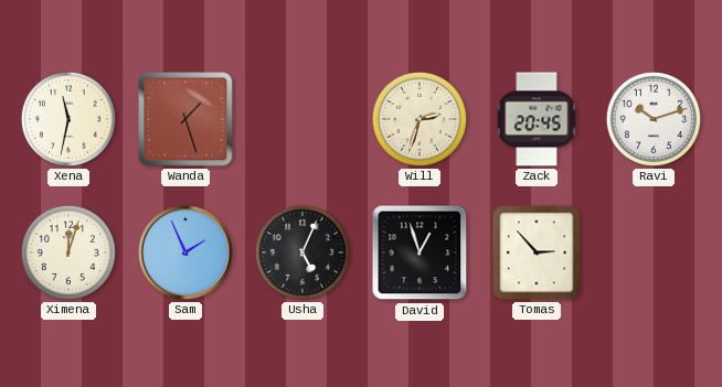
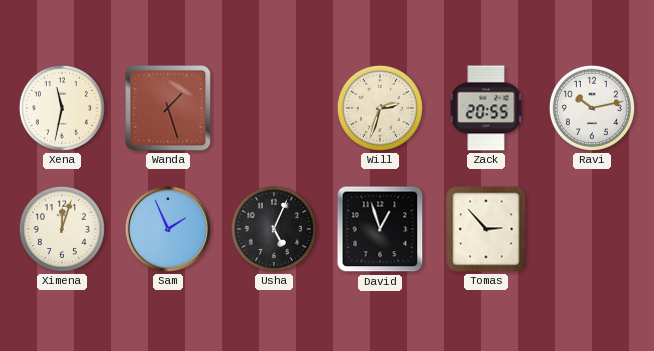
Zack: 20:45 -> 20:55
Ravi: 10:12 -> 10:13
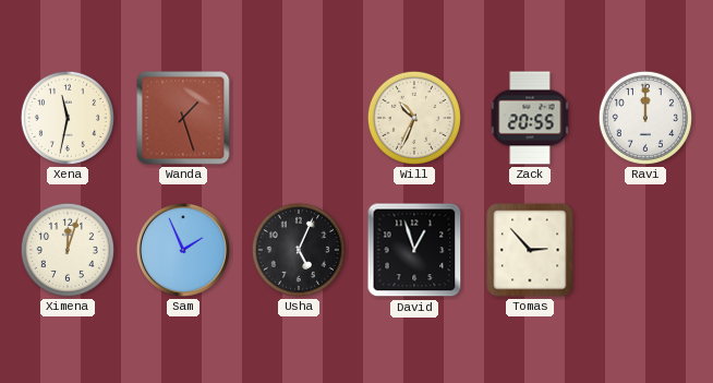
Will: 2:33 -> 10:34
Ravi: 10:13 -> 12:00
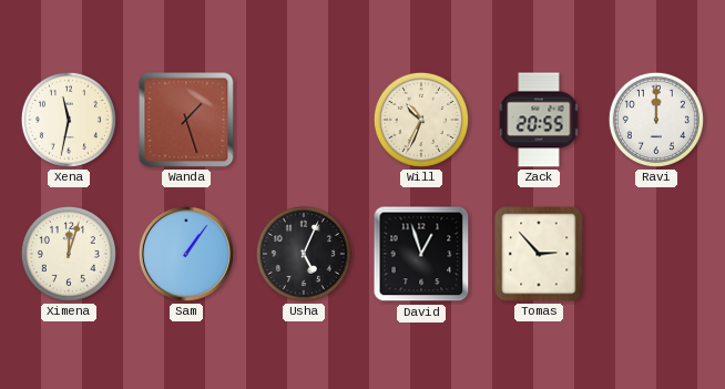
Sam: 1:56 -> 1:06
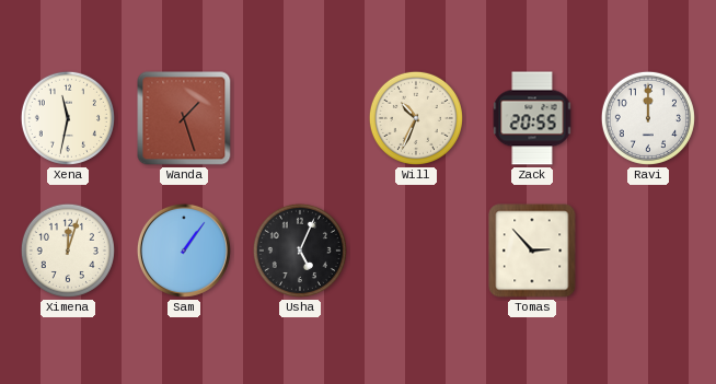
David: 12:57 -> none
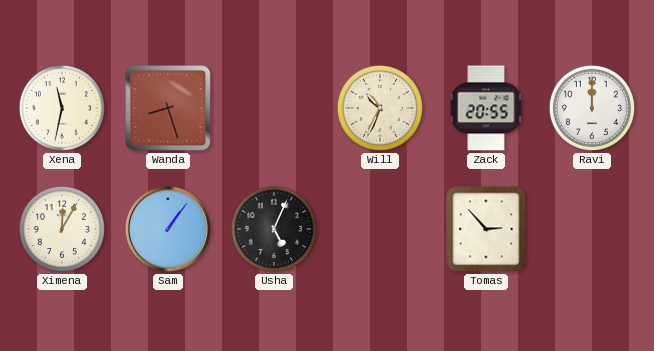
Wanda: 1:27 -> 8:27
Ximena: 12:03 -> 12:05
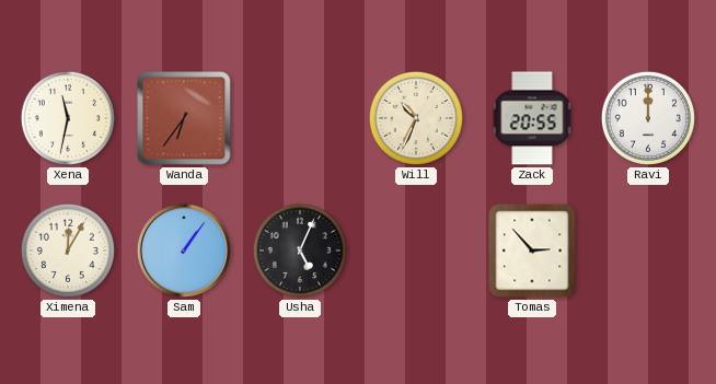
Wanda: 8:27 -> 6:36
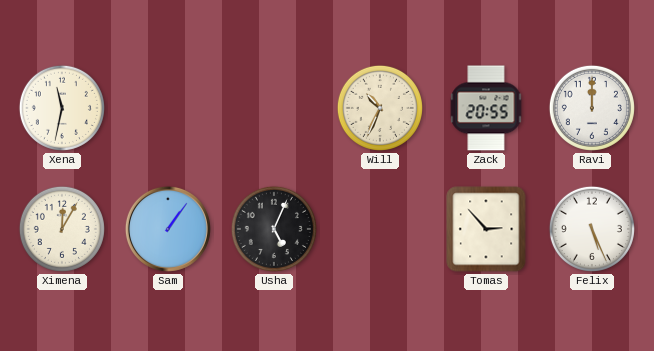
Wanda: 6:36 -> none
Felix: none -> 5:26
